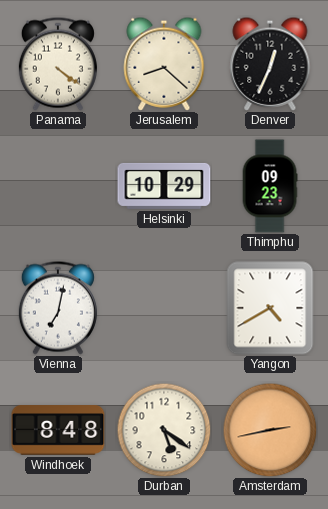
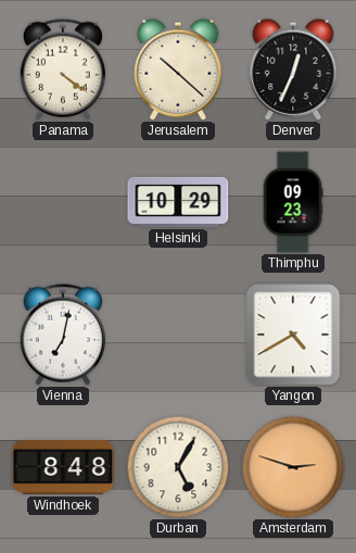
Jerusalem: 8:22 -> 10:22
Durban: 5:21 -> 5:05
Amsterdam: 2:43 -> 2:48
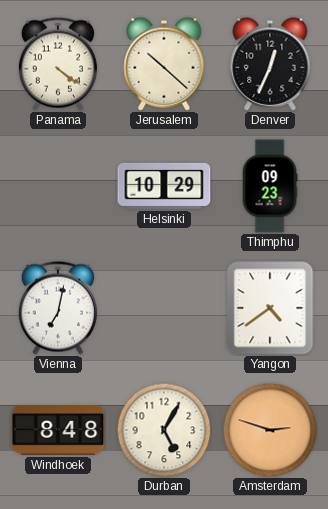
Yangon: 4:40 -> 4:39
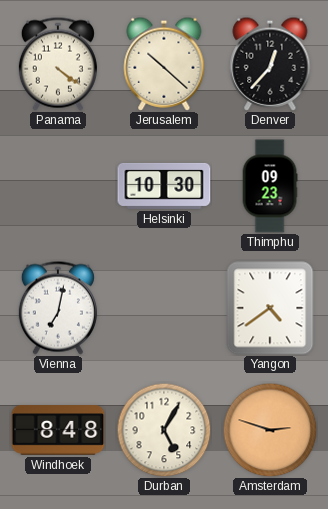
Denver: 12:34 -> 12:37
Helsinki: 10:29 -> 10:30
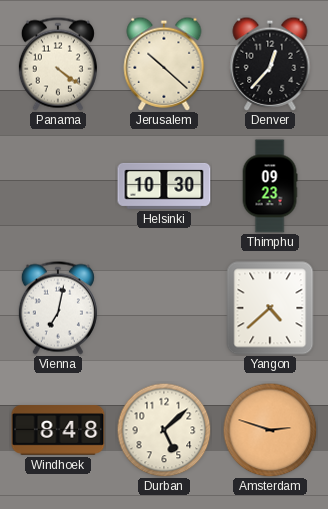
Yangon: 4:39 -> 4:38
Durban: 5:05 -> 5:08
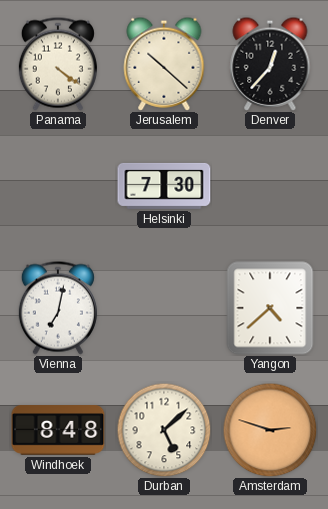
Helsinki: 10:30 -> 7:30
Thimphu: 09:23 -> none
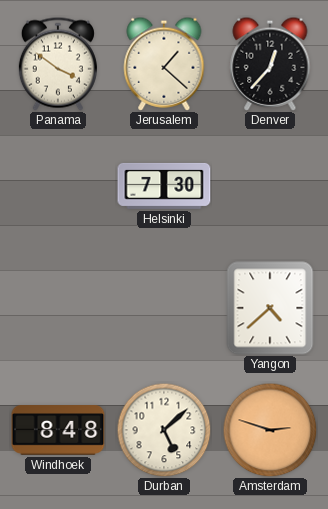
Panama: 4:21 -> 3:51
Jerusalem: 10:22 -> 1:22
Vienna: 7:02 -> none
